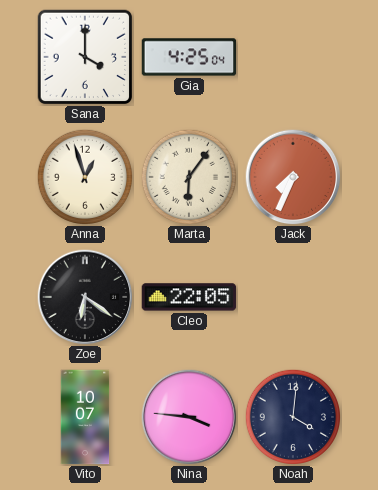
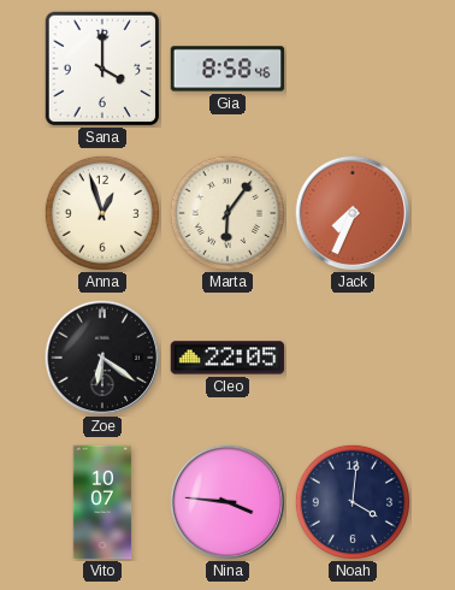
Gia: 4:25 -> 8:58
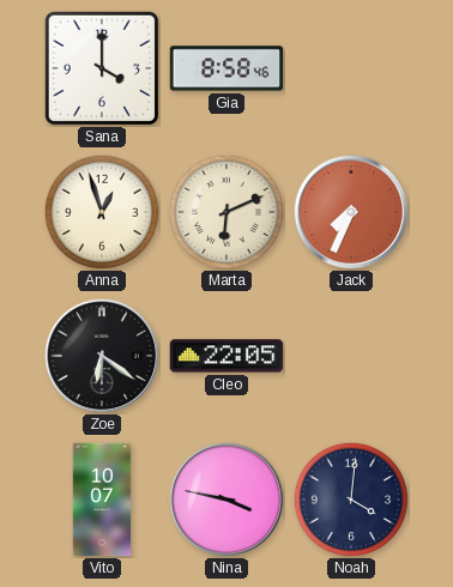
Marta: 6:06 -> 6:11
Nina: 3:46 -> 3:47
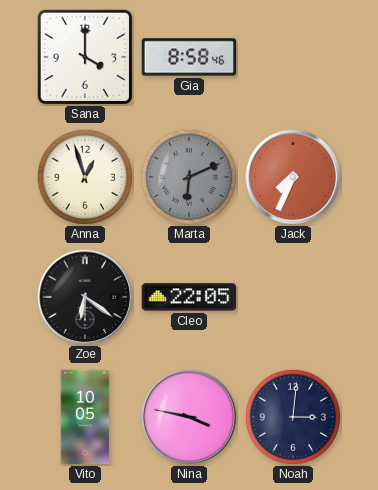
Marta dial: cream -> grey
Vito: 10:07 -> 10:05
Noah: 4:01 -> 3:01
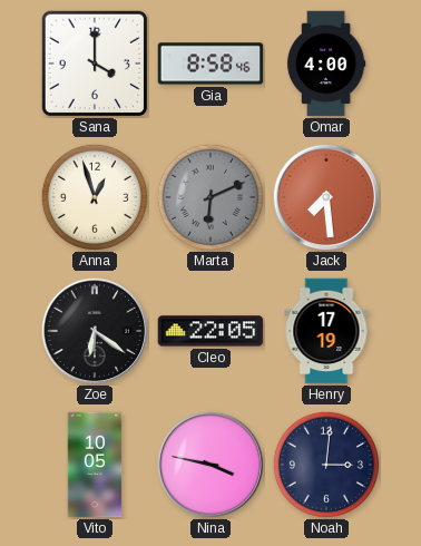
Omar: none -> 4:00
Jack: 7:34 -> 7:29
Henry: none -> 17:19
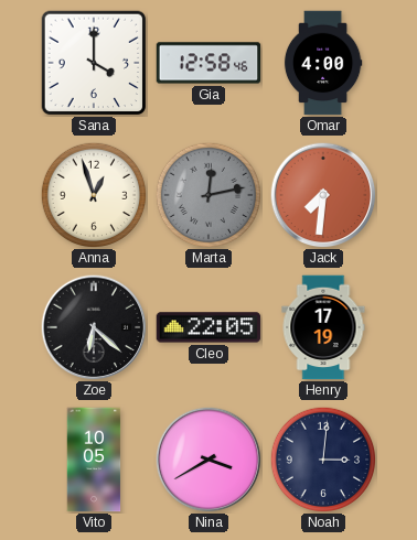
Gia: 8:58 -> 12:58
Marta: 6:11 -> 12:13
Jack: 7:29 -> 7:31
Zoe: 6:21 -> 6:22
Nina: 3:47 -> 3:40
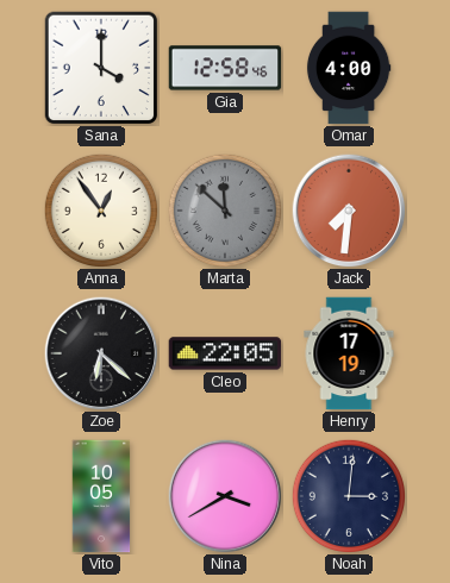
Anna: 12:57 -> 12:54
Marta: 12:13 -> 11:52
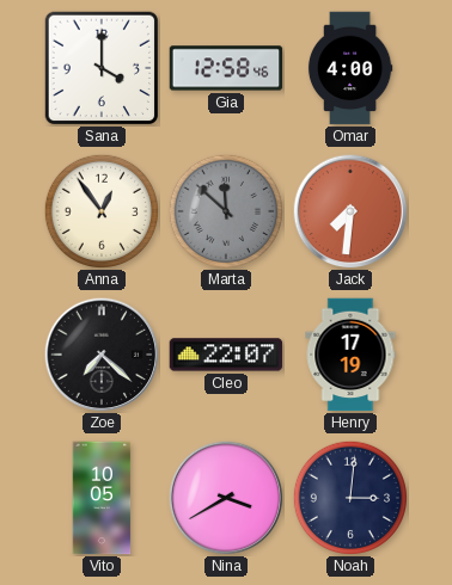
Zoe: 6:22 -> 7:22
Cleo: 22:05 -> 22:07
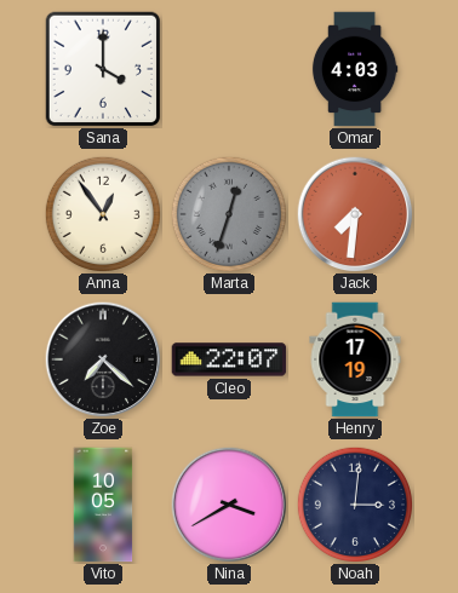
Gia: 12:58 -> none
Omar: 4:00 -> 4:03
Marta: 11:52 -> 12:33
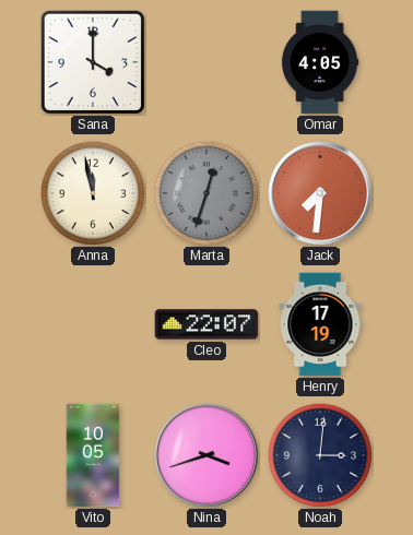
Omar: 4:03 -> 4:05
Anna: 12:54 -> 11:58
Zoe: 7:22 -> none
Nina: 3:40 -> 3:42
